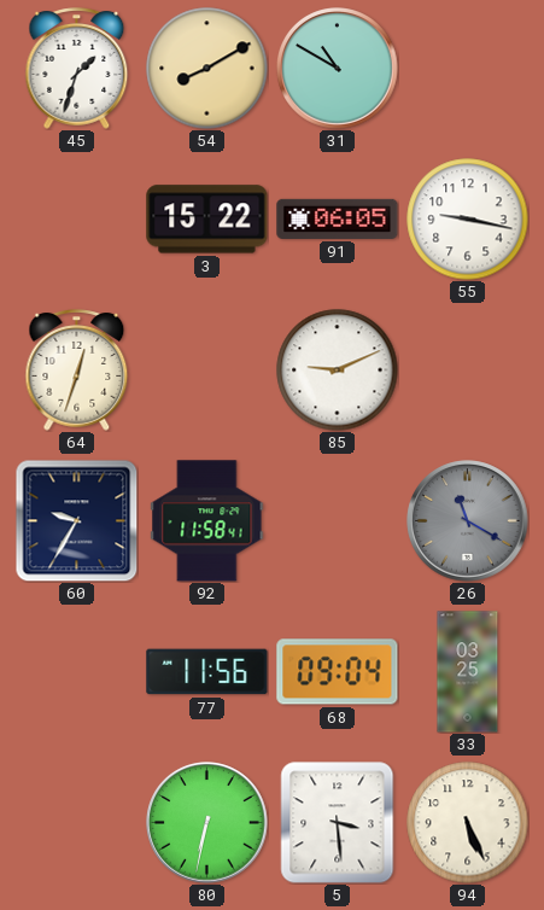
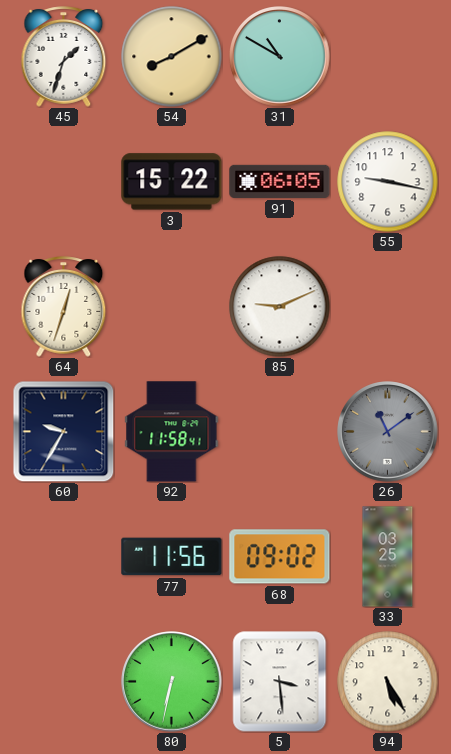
26: 11:20 -> 11:09
68: 09:04 -> 09:02
94: 5:26 -> 5:25
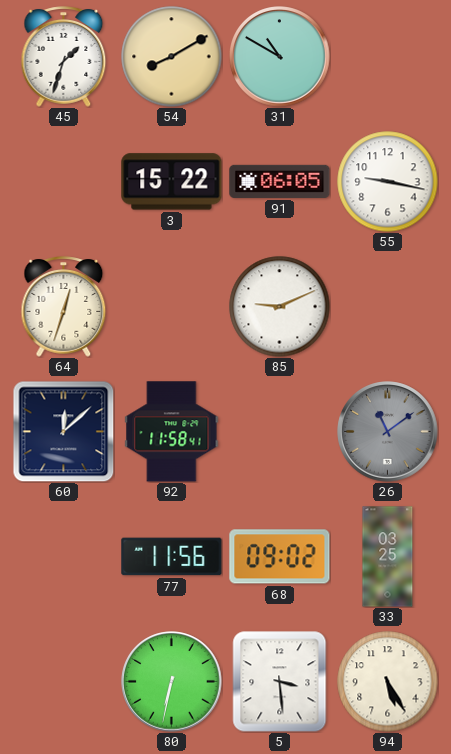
60: 9:35 -> 12:08
